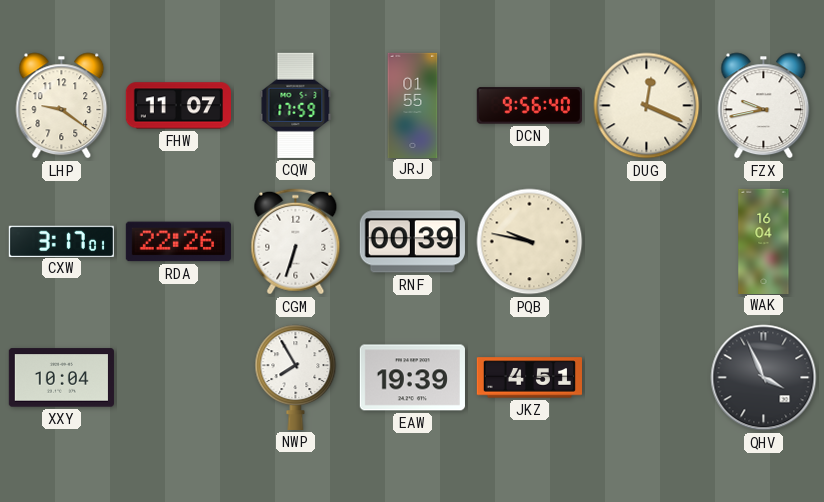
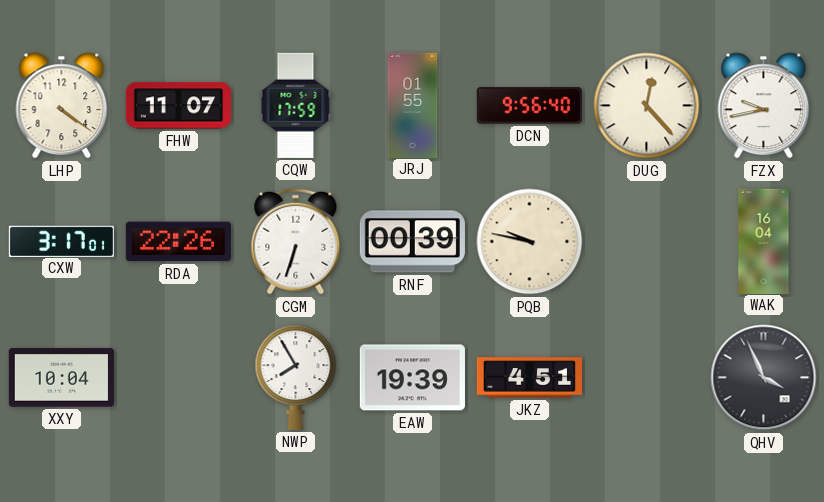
LHP: 9:21 -> 4:21
DUG: 12:19 -> 12:23
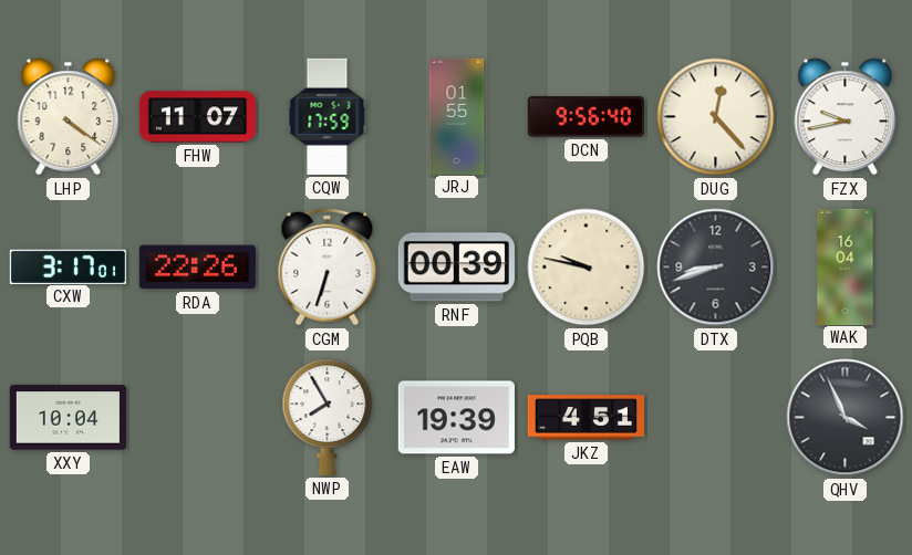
DTX: none -> 8:42
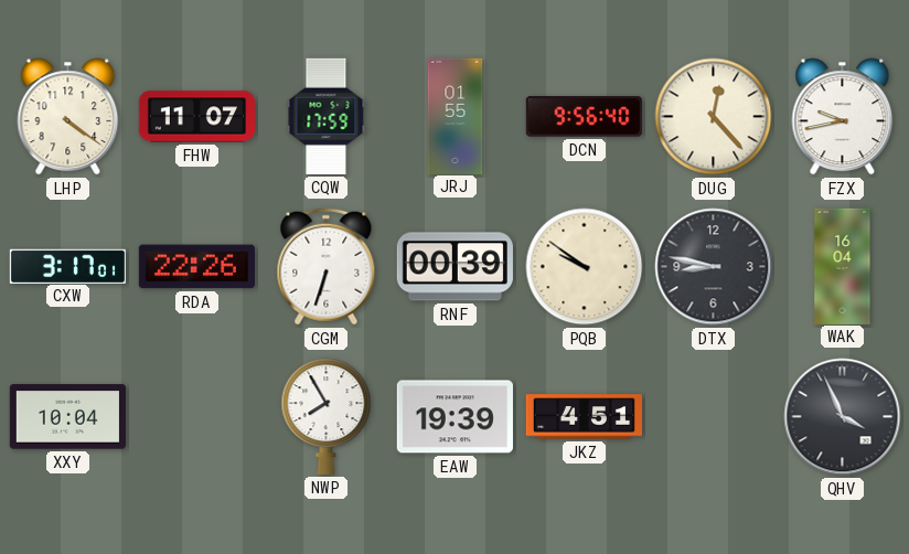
PQB: 9:47 -> 9:51
DTX: 8:42 -> 8:47
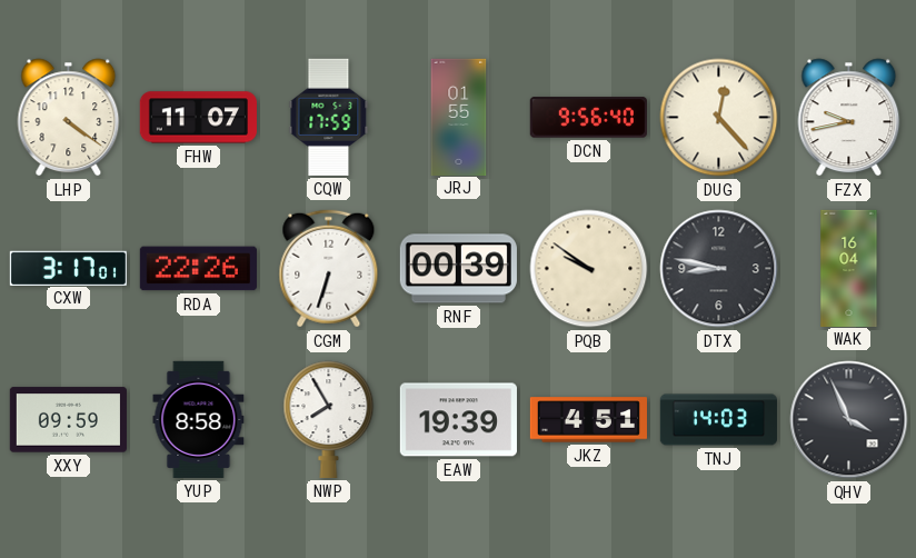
XXY: 10:04 -> 09:59
YUP: none -> 8:58
TNJ: none -> 14:03
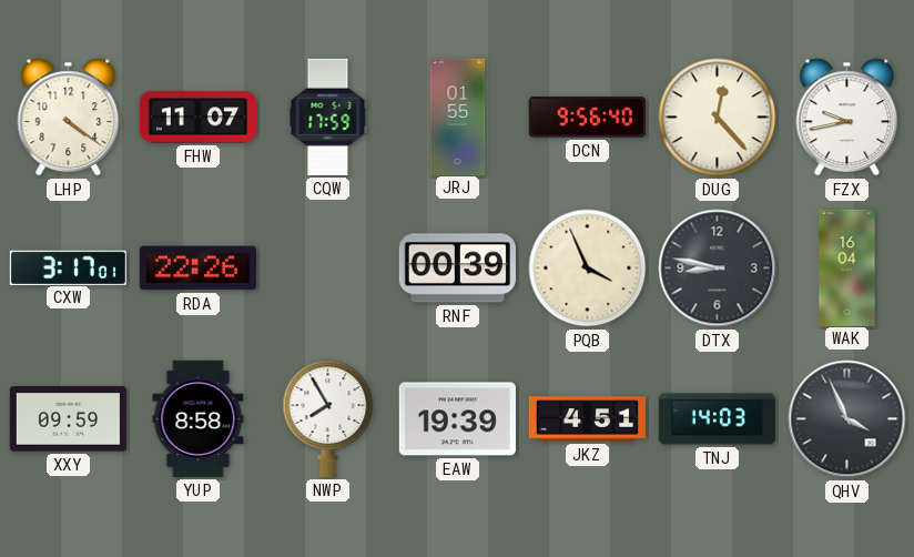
CGM: 6:33 -> none
PQB: 9:51 -> 3:56
